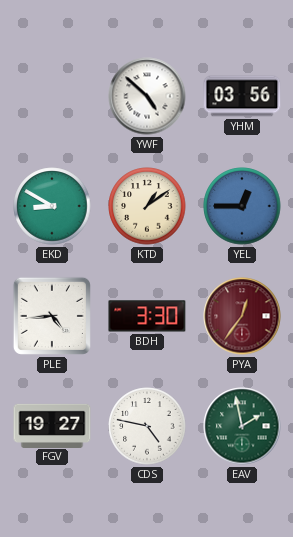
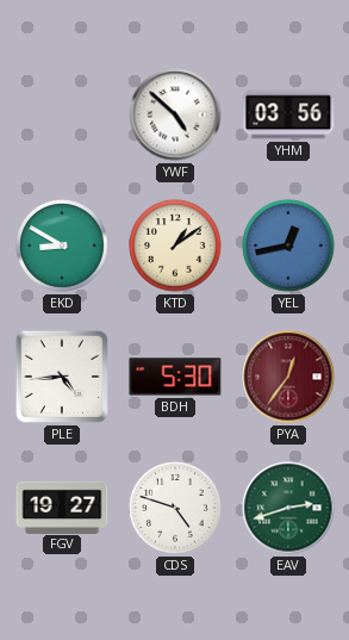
YEL: 12:45 -> 12:43
BDH: 3:30 -> 5:30
CDS: 4:47 -> 4:48
EAV: 1:58 -> 2:42
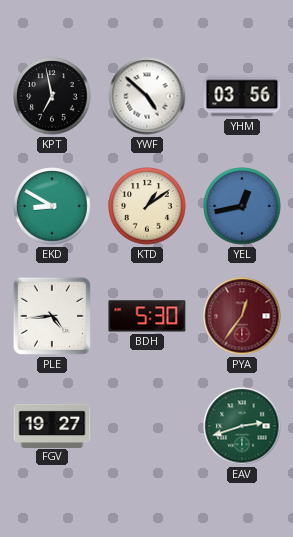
KPT: none -> 6:58
CDS: 4:48 -> none
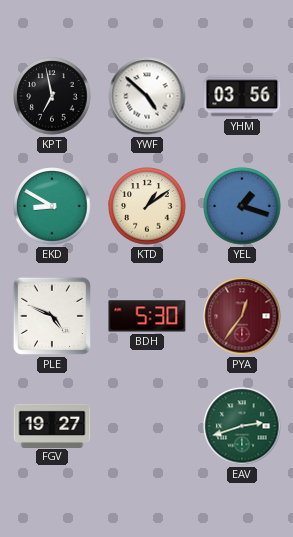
YEL: 12:43 -> 1:18
PLE: 4:44 -> 4:49
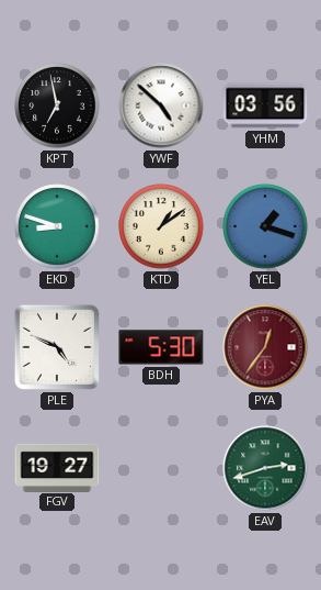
EKD: 8:50 -> 8:48
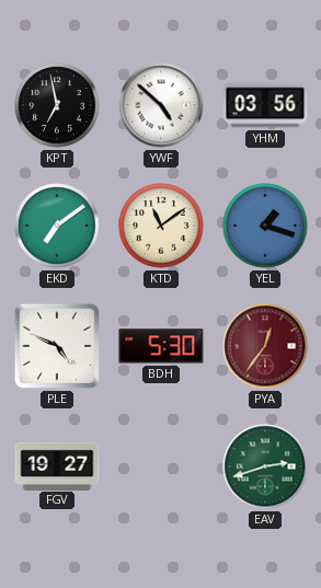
EKD: 8:48 -> 7:09
KTD: 1:09 -> 11:09
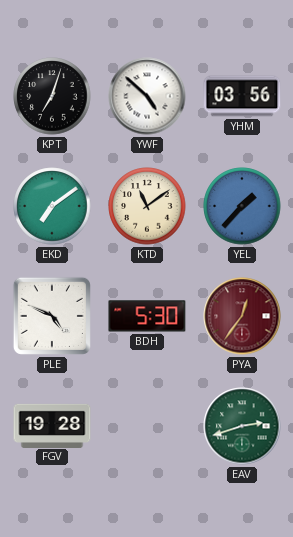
KPT: 6:58 -> 7:03
YEL: 1:18 -> 1:37
FGV: 19:27 -> 19:28
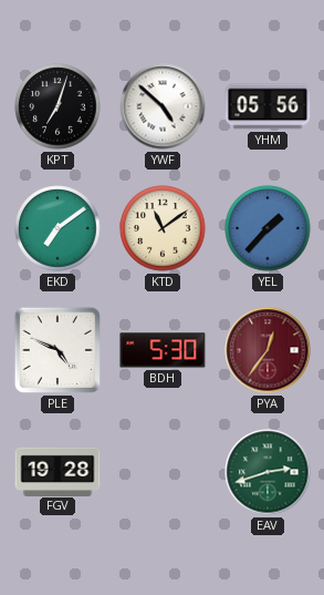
YHM: 03:56 -> 05:56
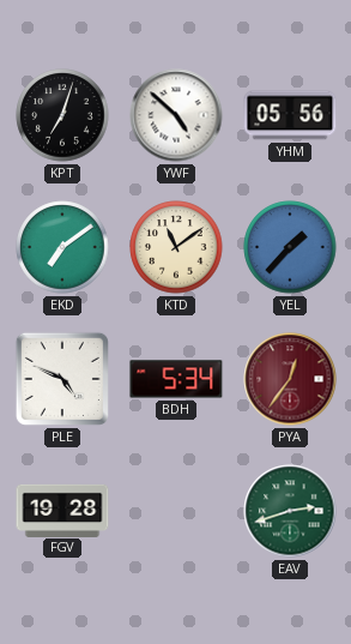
BDH: 5:30 -> 5:34
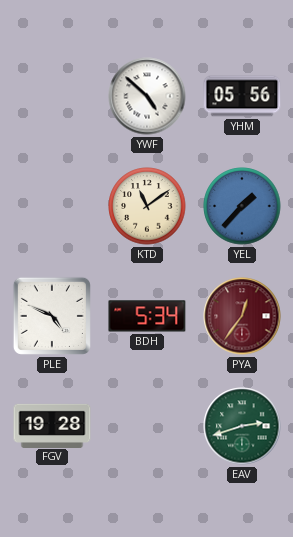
KPT: 7:03 -> none
EKD: 7:09 -> none
